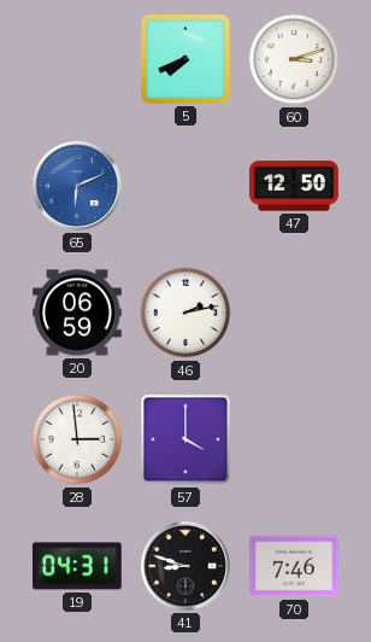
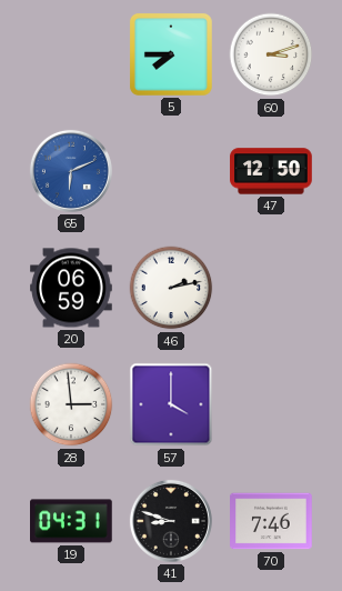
5: 7:41 -> 7:45
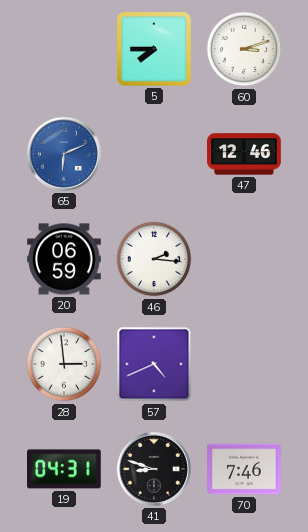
47: 12:50 -> 12:46
46: 2:13 -> 2:16
57: 4:00 -> 4:41
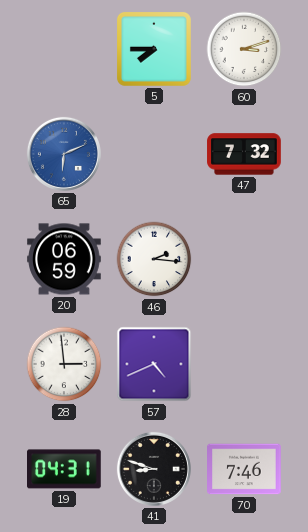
47: 12:46 -> 7:32
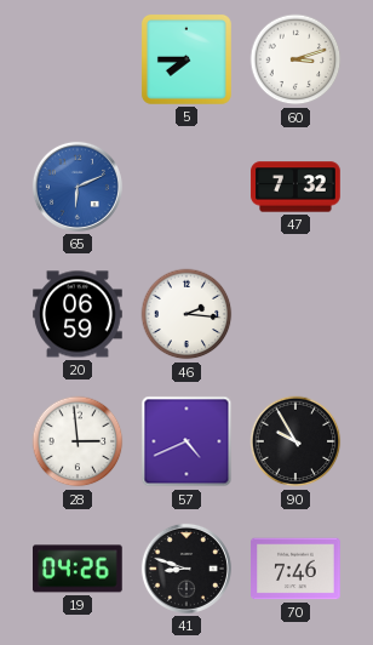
90: none -> 9:55
19: 04:31 -> 04:26
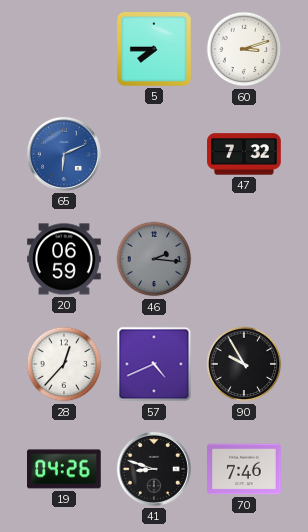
46 dial: white -> grey
28: 2:59 -> 12:37
